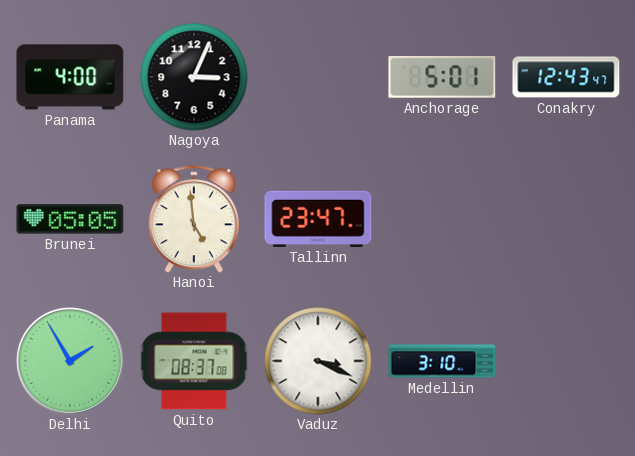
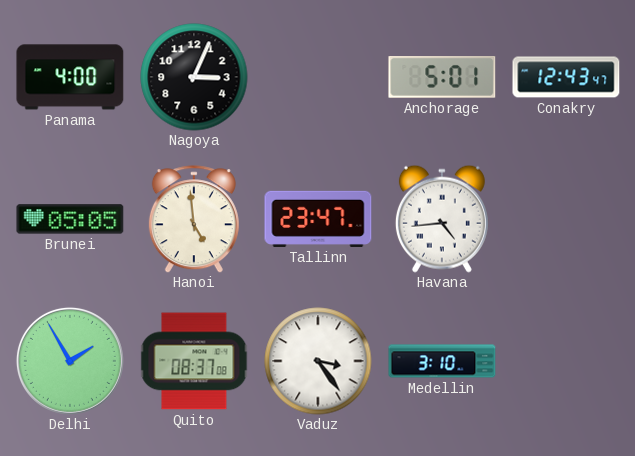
Havana: none -> 4:44
Vaduz: 3:19 -> 3:24
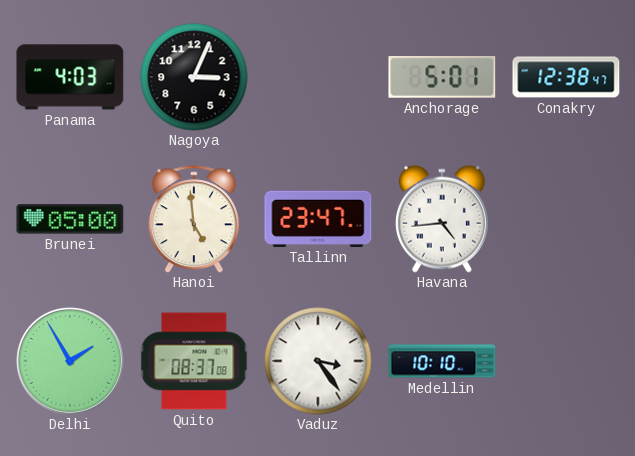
Panama: 4:00 -> 4:03
Conakry: 12:43 -> 12:38
Brunei: 05:05 -> 05:00
Medellin: 3:10 -> 10:10
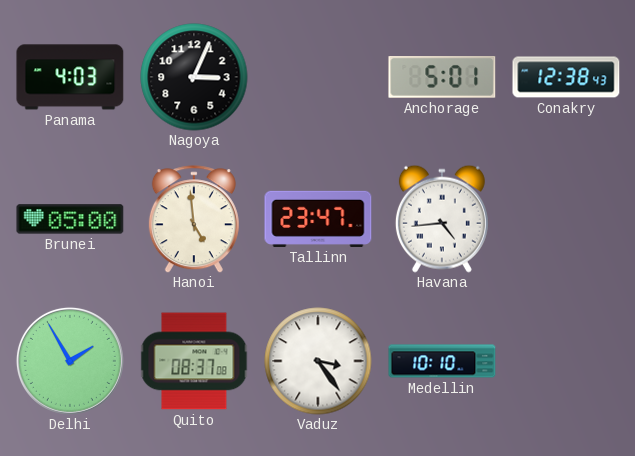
Conakry: 12:38:47 -> 12:38:43
